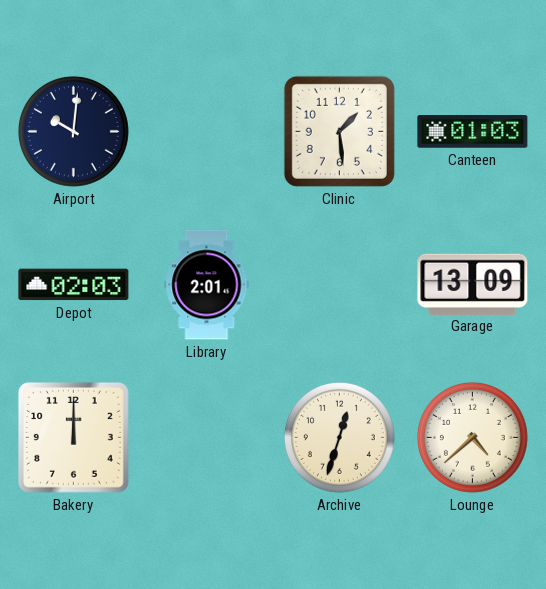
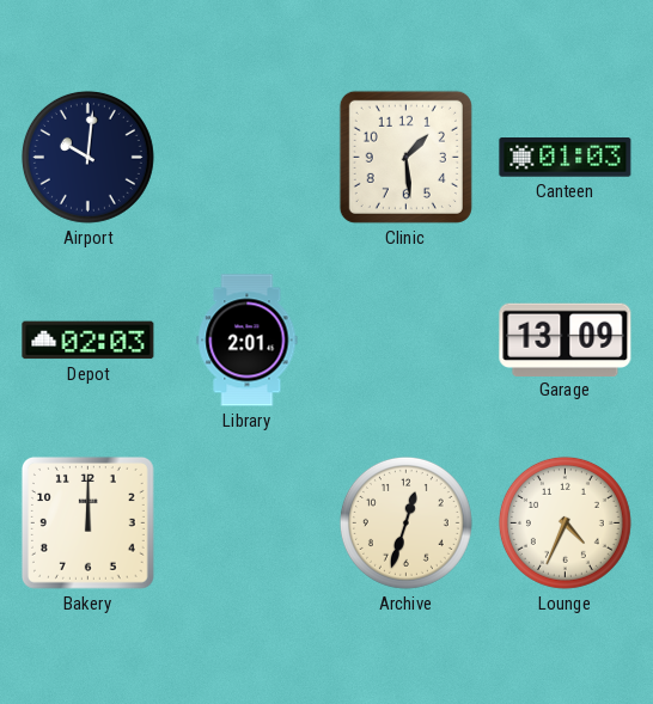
Lounge: 4:38 -> 4:34
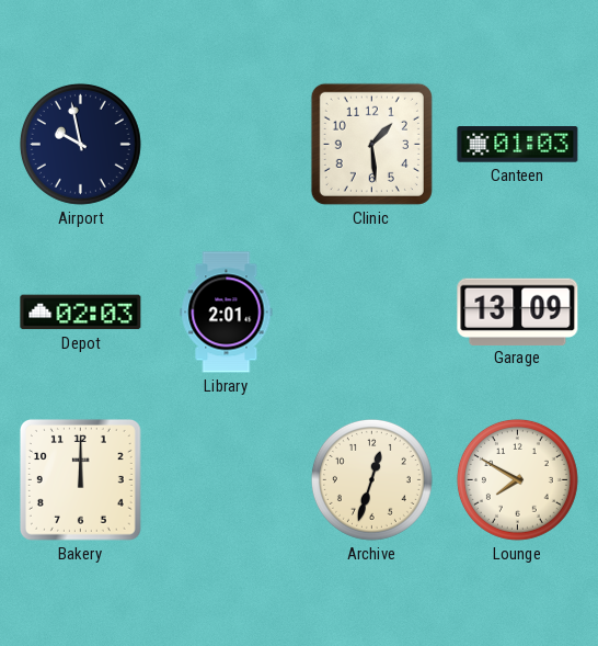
Airport: 10:01 -> 9:58
Lounge: 4:34 -> 7:50
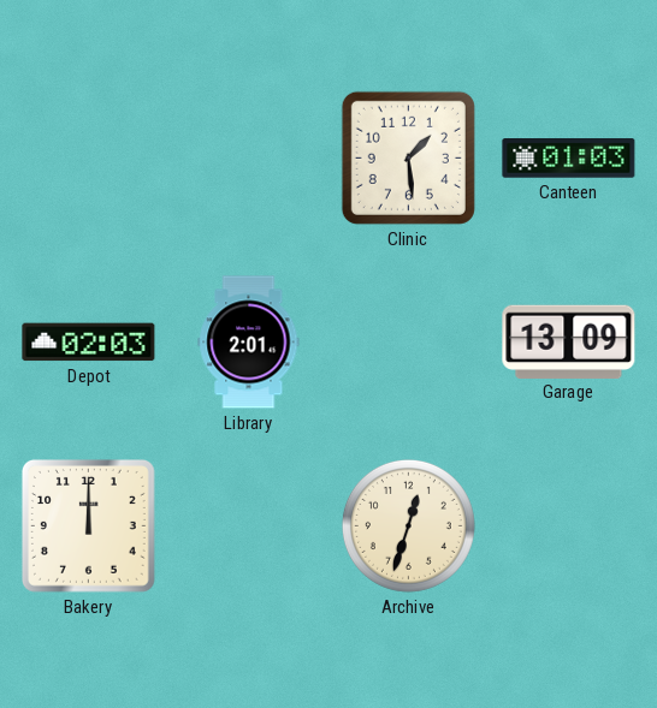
Airport: 9:58 -> none
Lounge: 7:50 -> none
